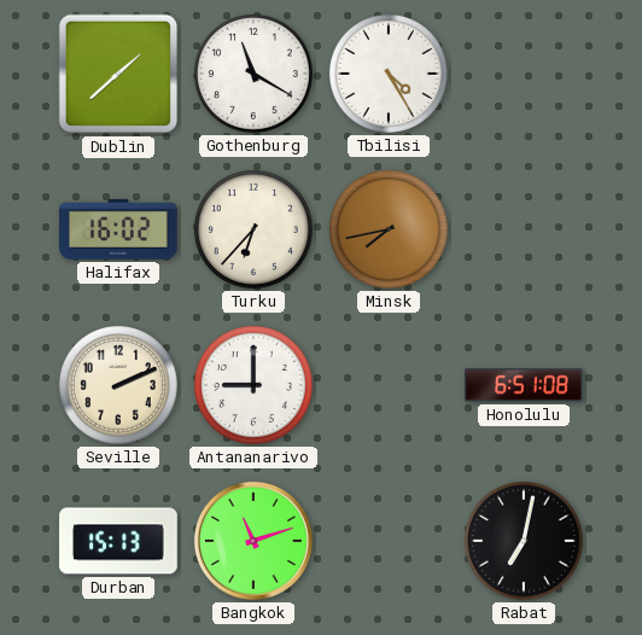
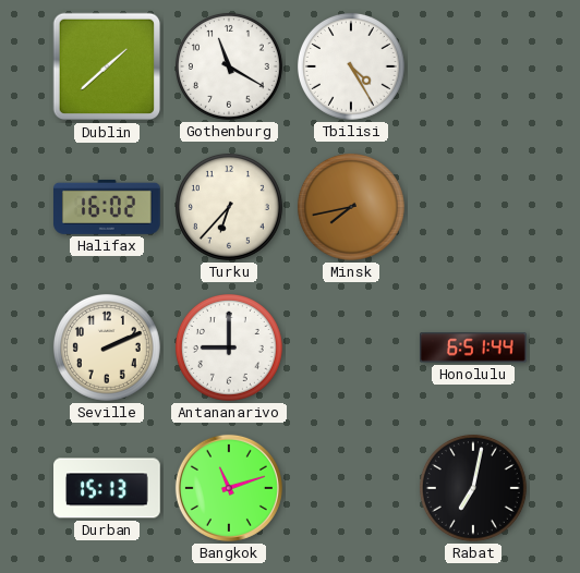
Honolulu: 6:51:08 -> 6:51:44
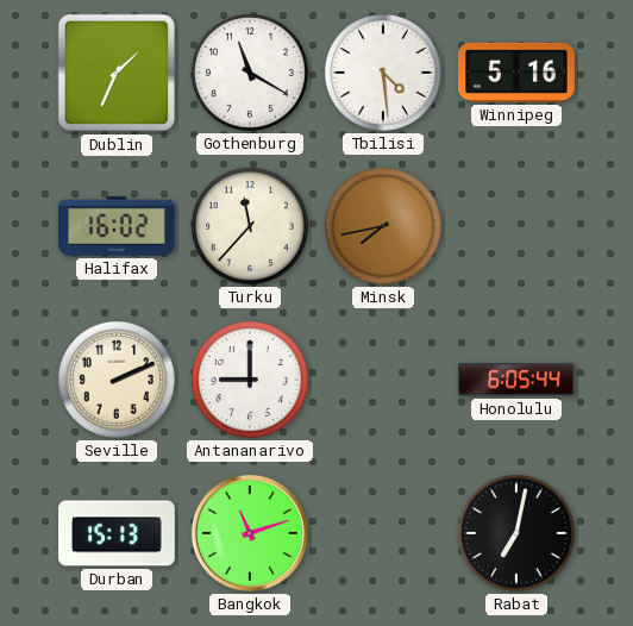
Dublin: 1:38 -> 1:34
Tbilisi: 4:25 -> 4:29
Winnipeg: none -> 5:16
Turku: 6:37 -> 11:37
Honolulu: 6:51 -> 6:05
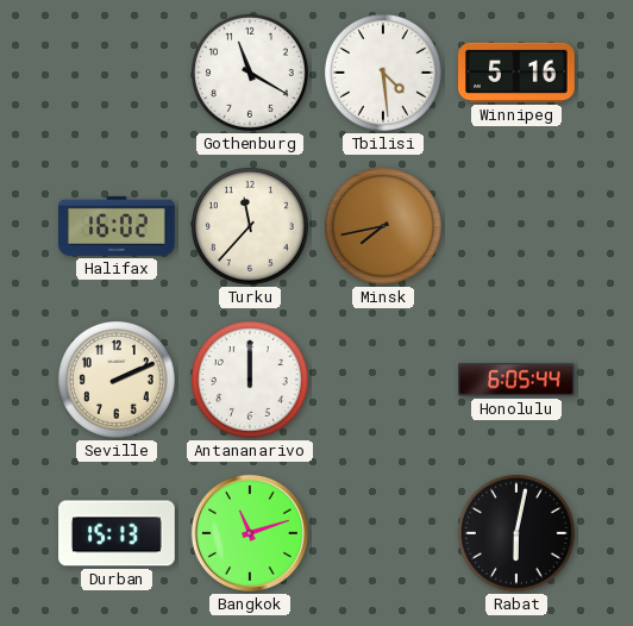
Dublin: 1:34 -> none
Antananarivo: 9:00 -> 12:00
Rabat: 7:02 -> 6:02
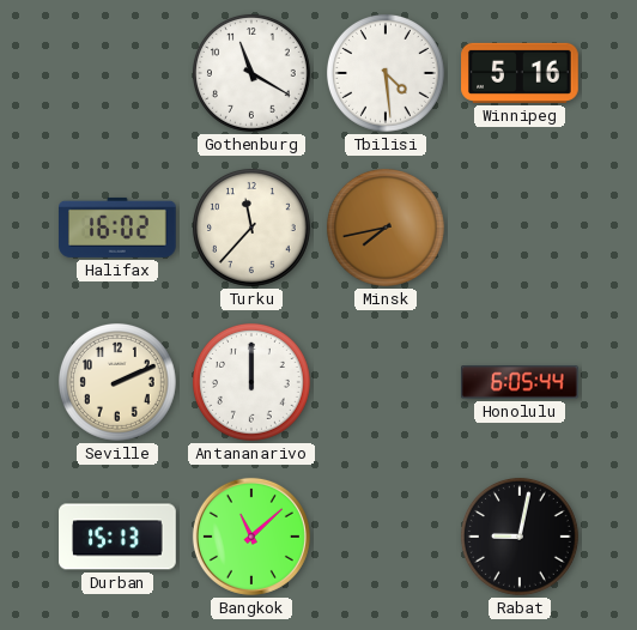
Bangkok: 11:12 -> 11:08
Rabat: 6:02 -> 9:02
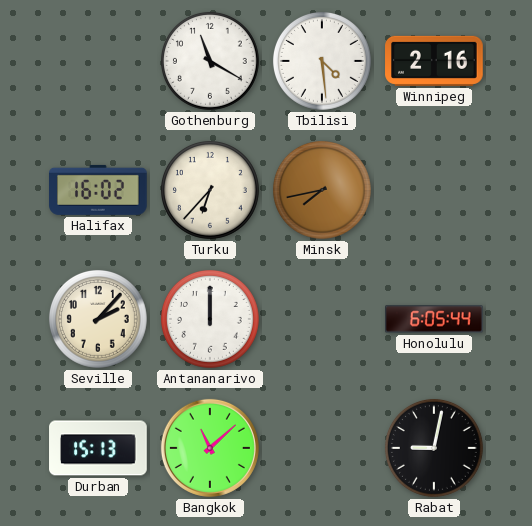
Winnipeg: 5:16 -> 2:16
Turku: 11:37 -> 6:37
Seville: 2:11 -> 2:07
